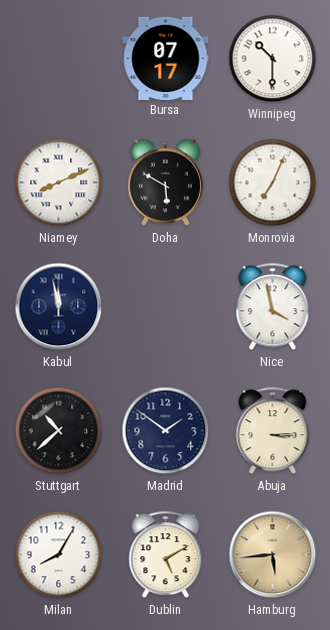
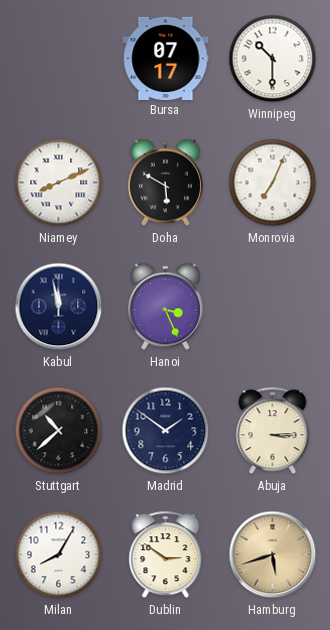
Hanoi: none -> 3:26
Nice: 3:58 -> none
Dublin: 5:10 -> 2:51
Hamburg: 5:44 -> 5:42
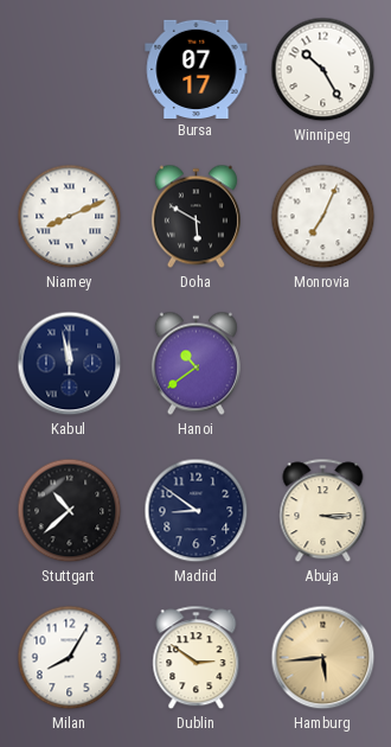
Winnipeg: 10:30 -> 10:25
Hanoi: 3:26 -> 10:39
Madrid: 1:51 -> 8:51
Hamburg: 5:42 -> 5:44
